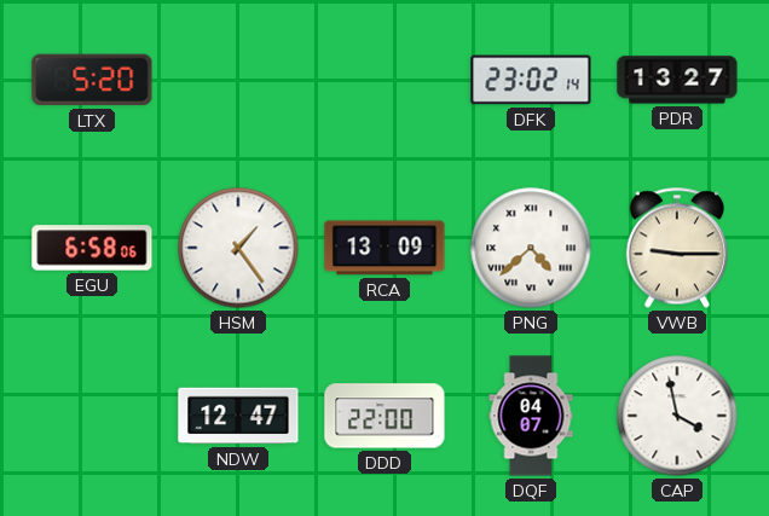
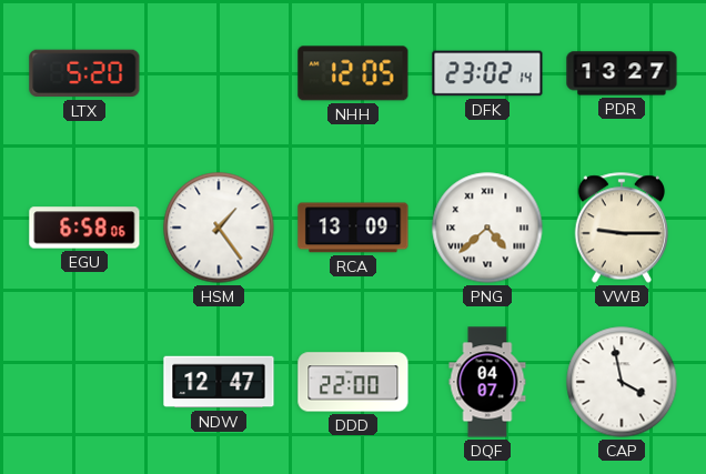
NHH: none -> 12:05
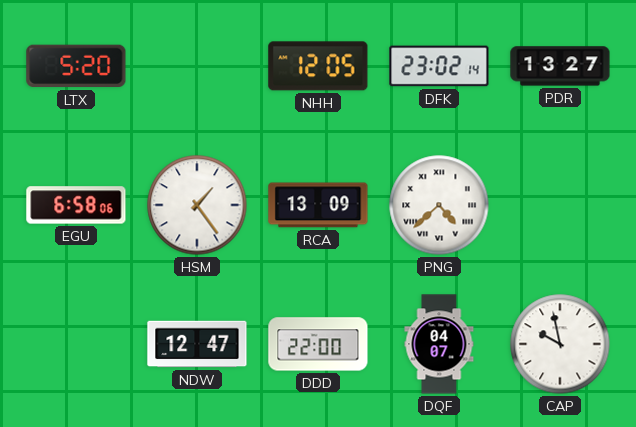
VWB: 9:15 -> none
CAP: 3:58 -> 9:58
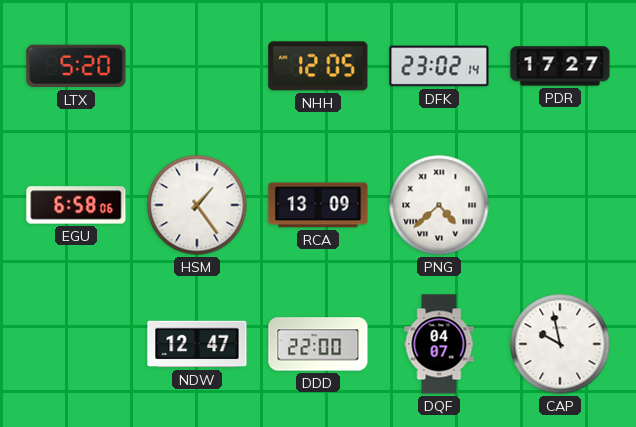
PDR: 13:27 -> 17:27
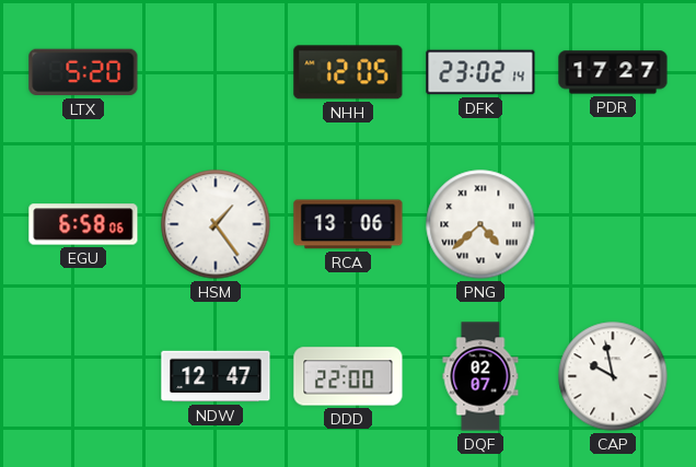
RCA: 13:09 -> 13:06
DQF: 04:07 -> 02:07
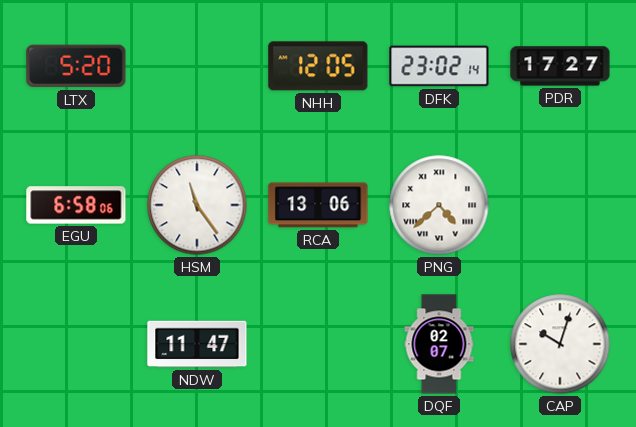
HSM: 1:24 -> 11:24
NDW: 12:47 -> 11:47
DDD: 22:00 -> none
CAP: 9:58 -> 10:03
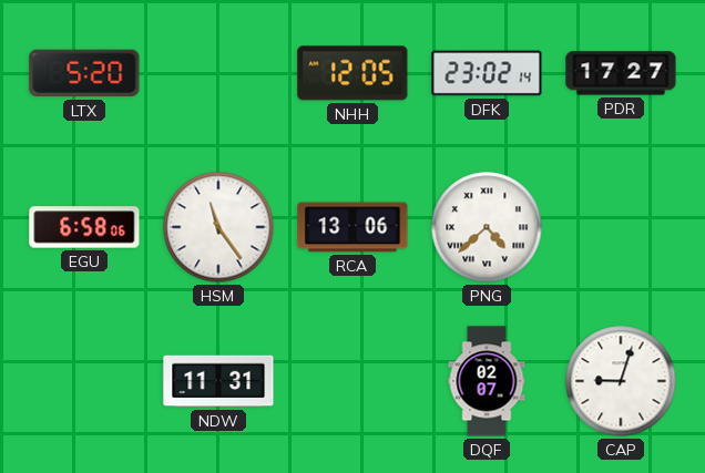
NDW: 11:47 -> 11:31
CAP: 10:03 -> 9:03
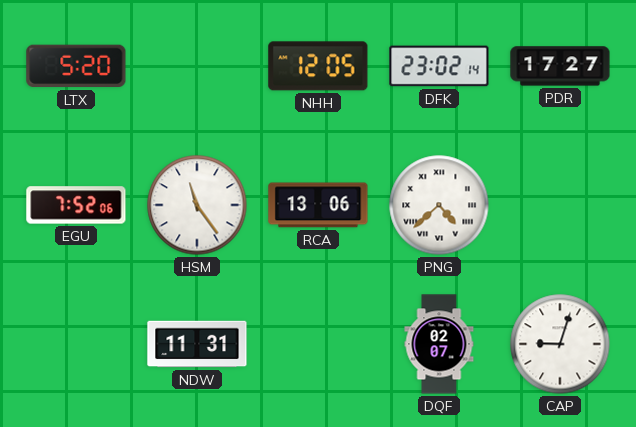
EGU: 6:58 -> 7:52
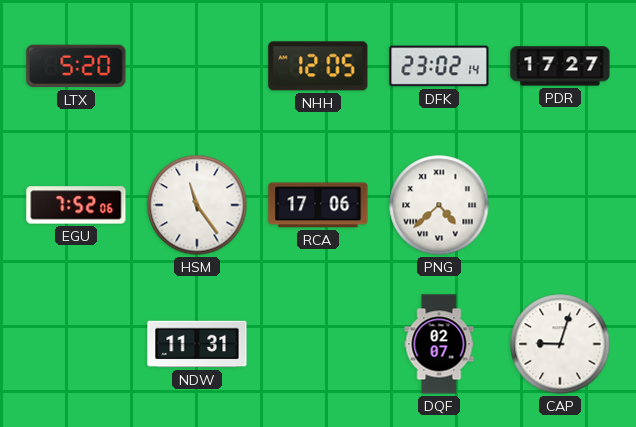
RCA: 13:06 -> 17:06
